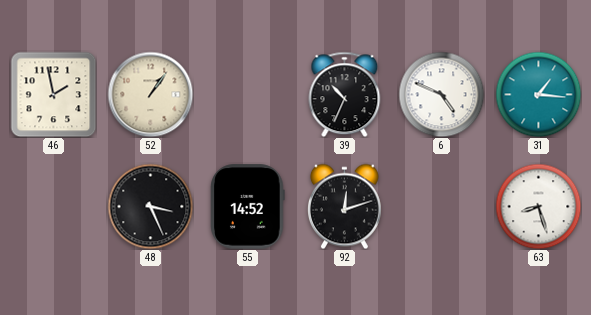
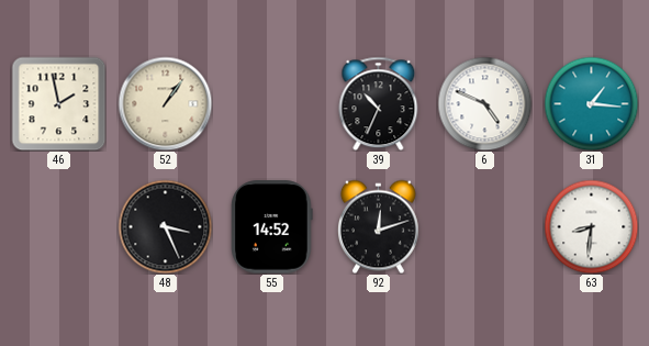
63: 8:27 -> 8:31
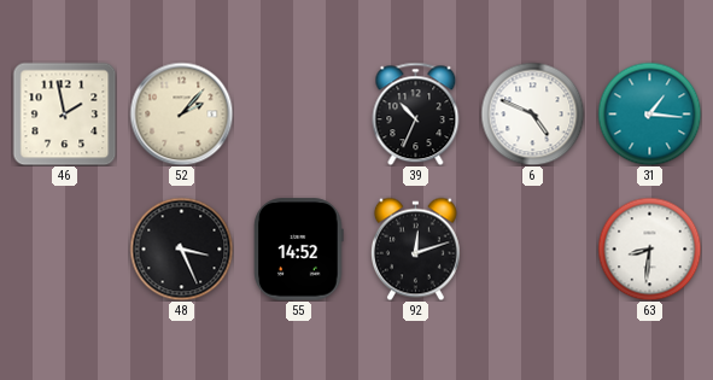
52: 1:06 -> 2:07
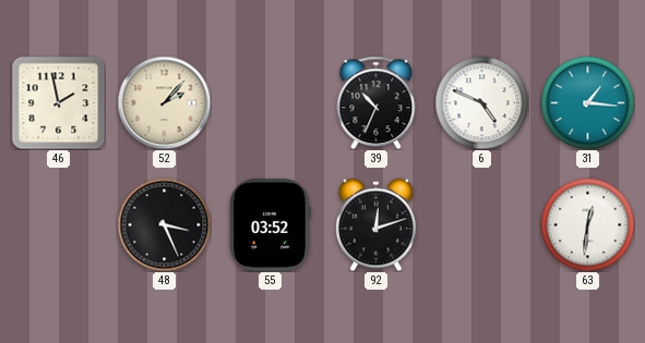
55: 14:52 -> 03:52
63: 8:31 -> 12:31
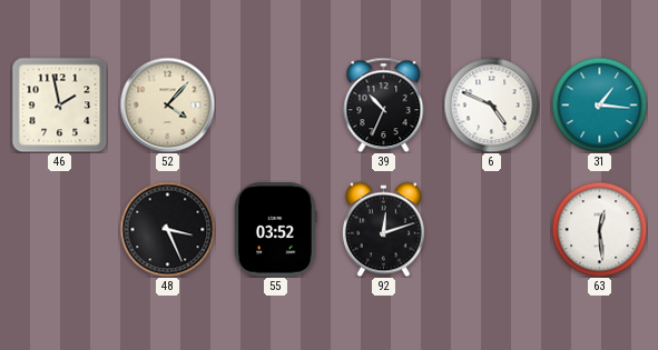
52: 2:07 -> 4:07
63: 12:31 -> 12:29
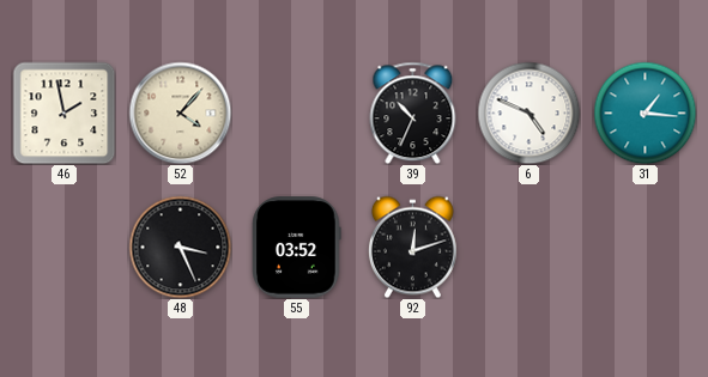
63: 12:29 -> none
